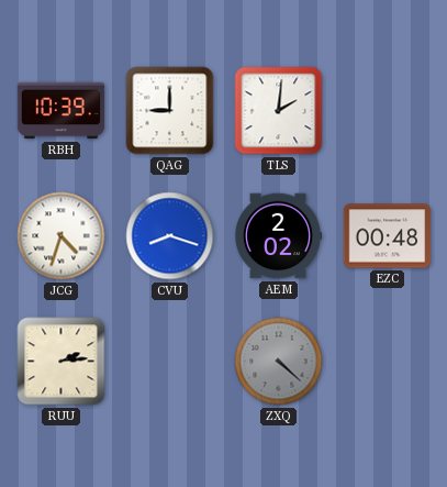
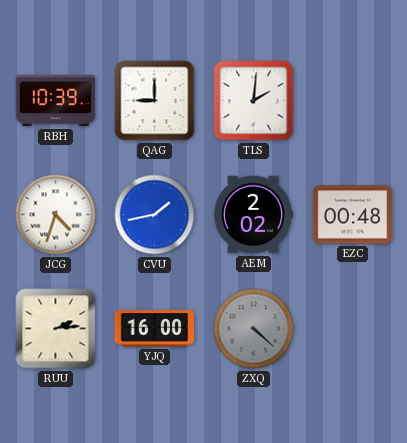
CVU: 8:18 -> 1:43
YJQ: none -> 16:00
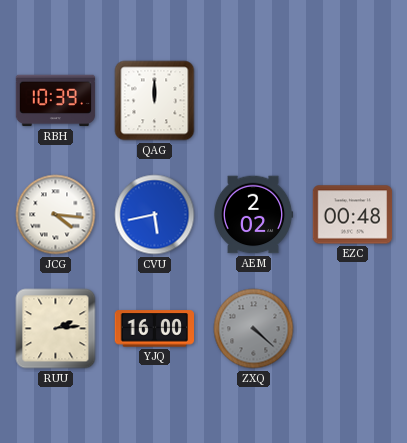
QAG: 9:00 -> 12:00
TLS: 2:01 -> none
JCG: 4:33 -> 4:16
CVU: 1:43 -> 5:43
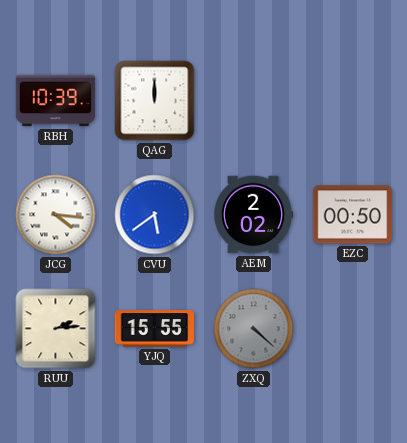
CVU: 5:43 -> 5:39
EZC: 00:48 -> 00:50
YJQ: 16:00 -> 15:55
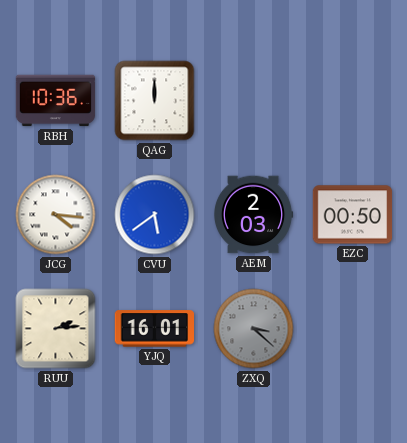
RBH: 10:39 -> 10:36
AEM: 2:02 -> 2:03
YJQ: 15:55 -> 16:01
ZXQ: 4:22 -> 3:22
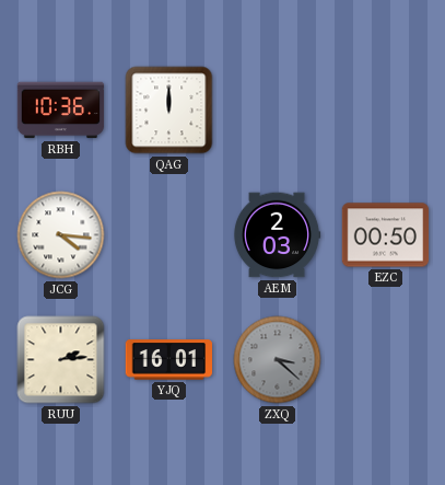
CVU: 5:39 -> none
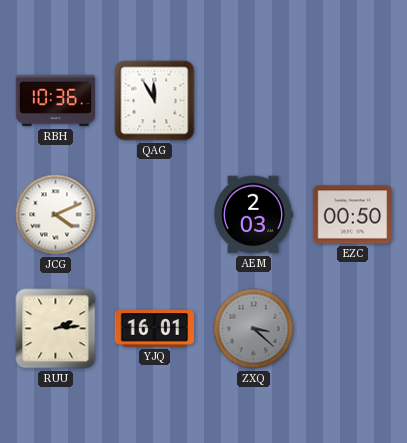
QAG: 12:00 -> 11:55
JCG: 4:16 -> 4:11
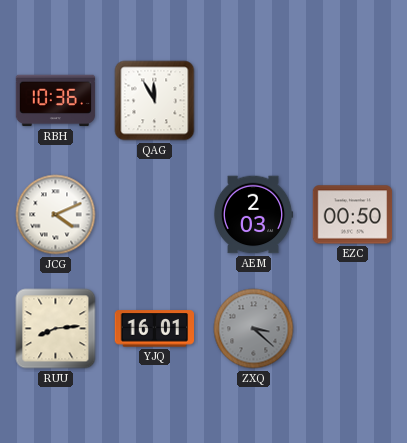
RUU: 2:14 -> 8:14
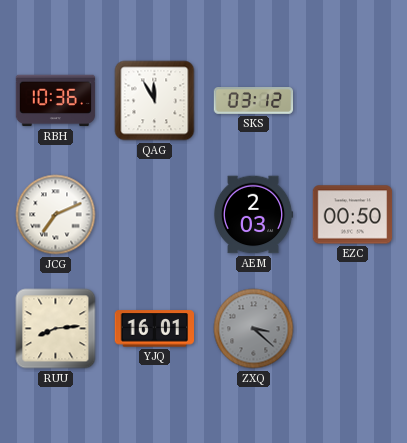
SKS: none -> 03:12
JCG: 4:11 -> 7:11
